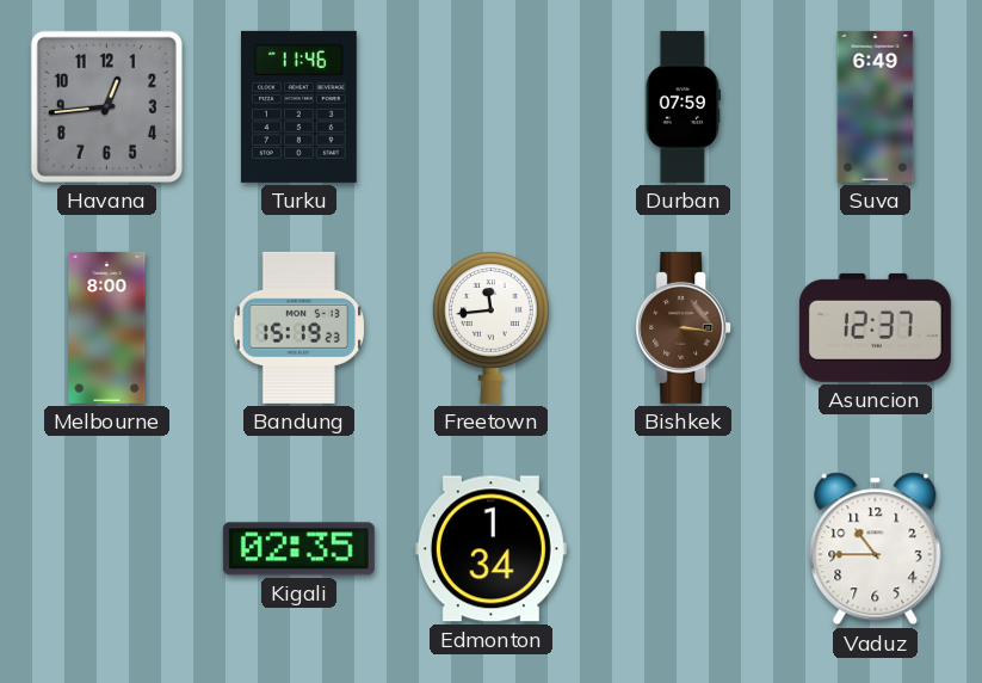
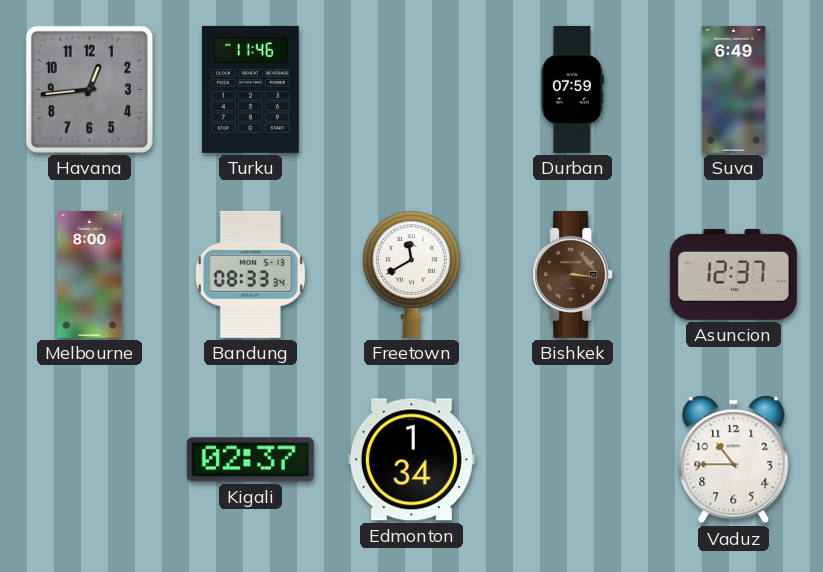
Bandung: 15:19 -> 08:33
Freetown: 11:44 -> 11:40
Kigali: 02:35 -> 02:37
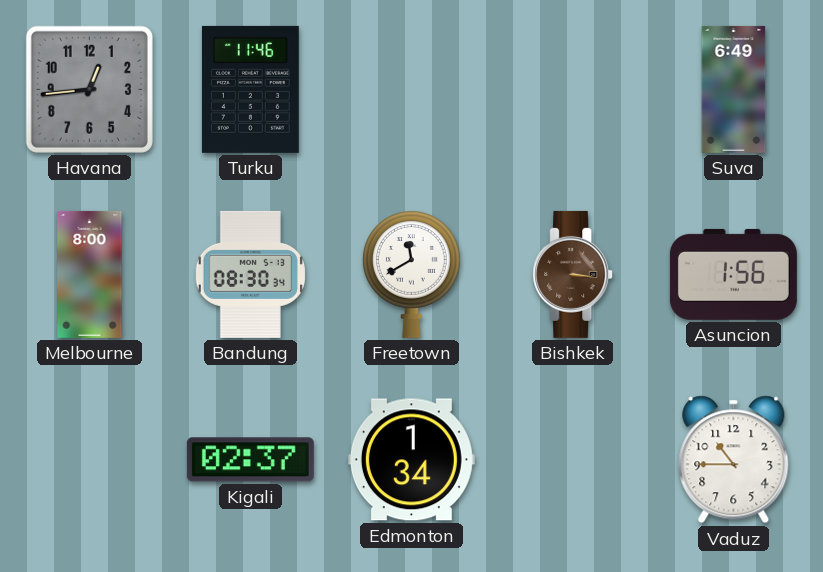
Durban: 07:59 -> none
Bandung: 08:33 -> 08:30
Asuncion: 12:37 -> 1:56
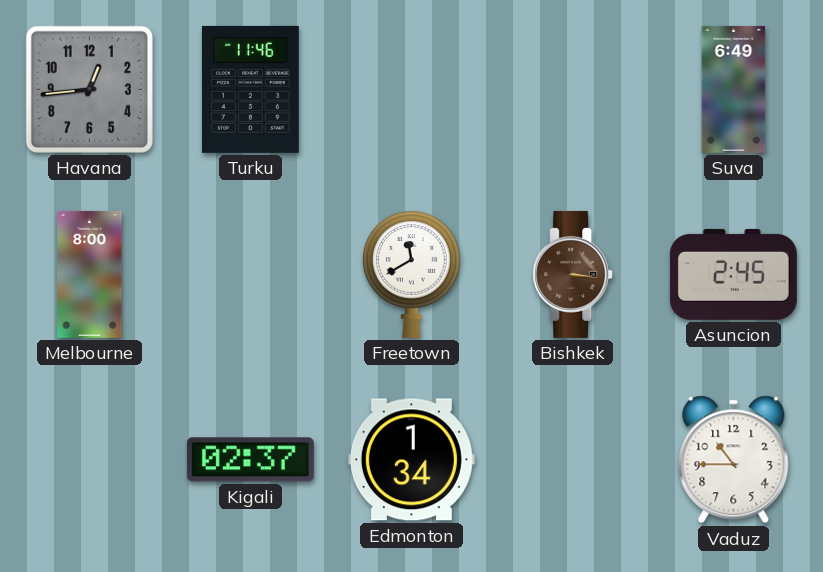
Bandung: 08:30 -> none
Asuncion: 1:56 -> 2:45
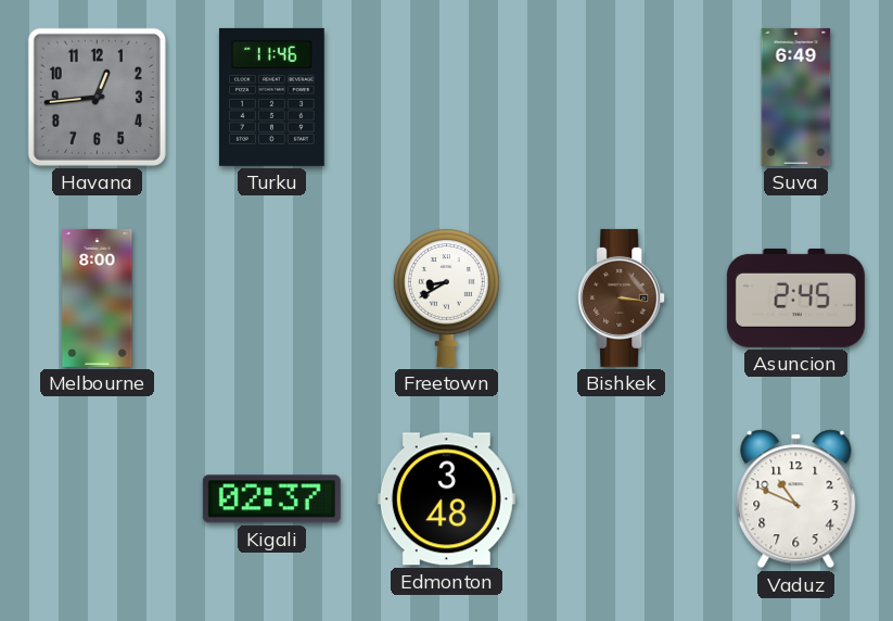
Freetown: 11:40 -> 8:40
Edmonton: 1:34 -> 3:48
Vaduz: 10:45 -> 10:49
